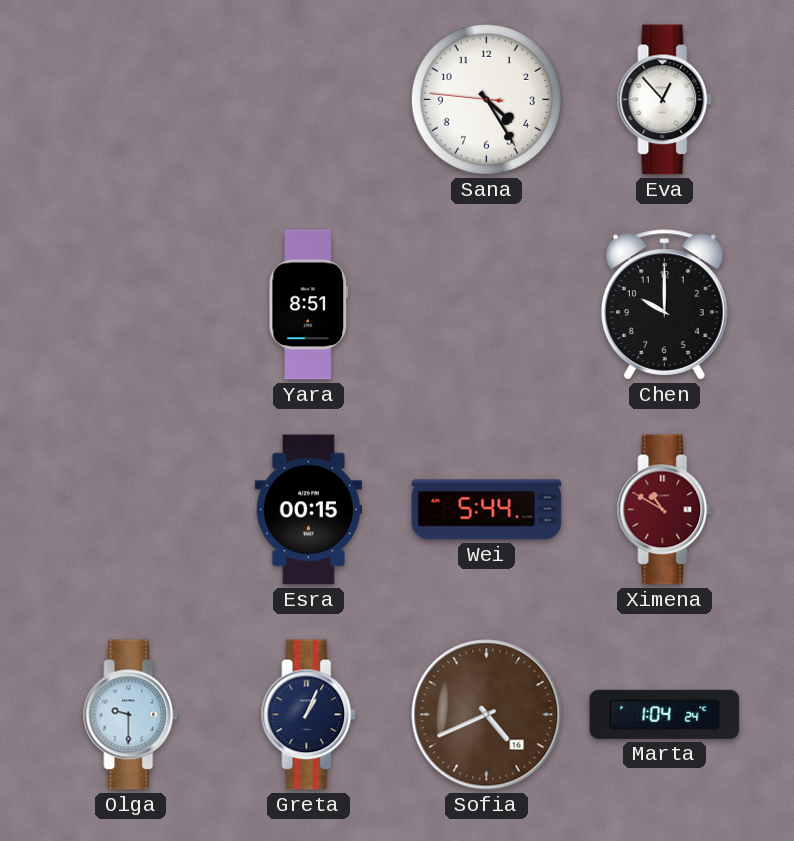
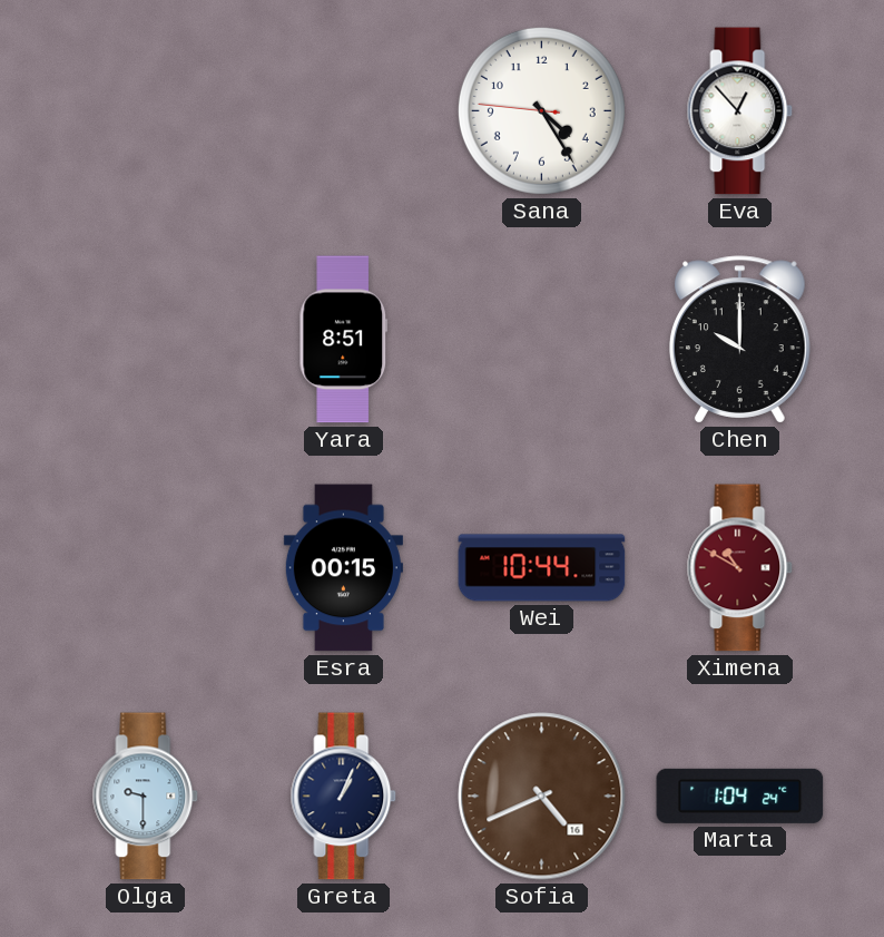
Wei: 5:44 -> 10:44
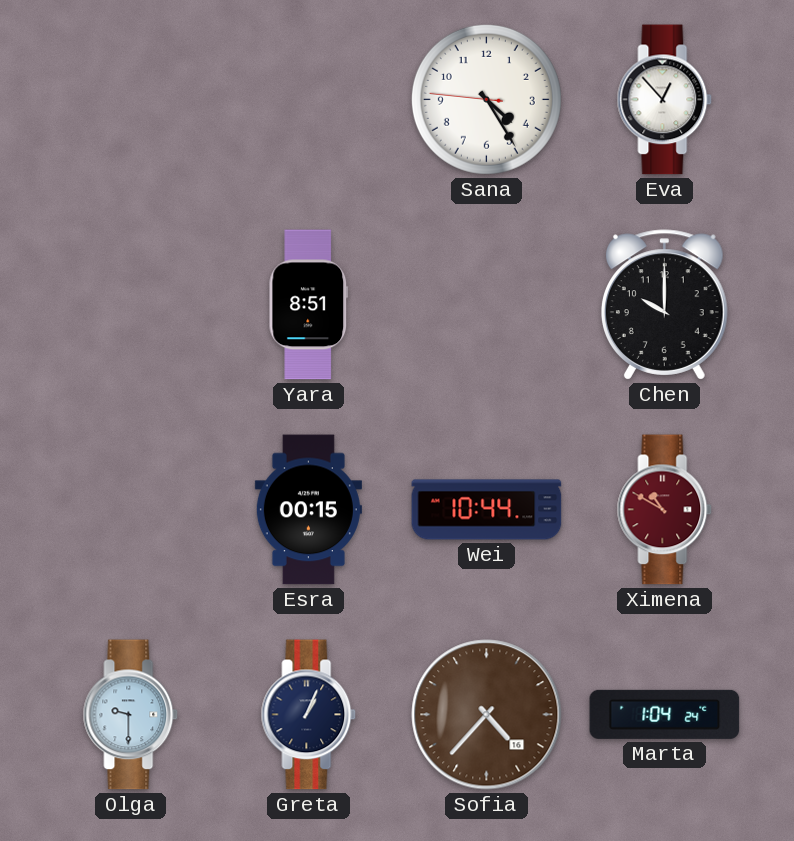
Sofia: 4:41 -> 4:37
